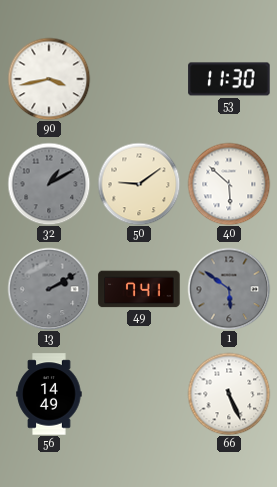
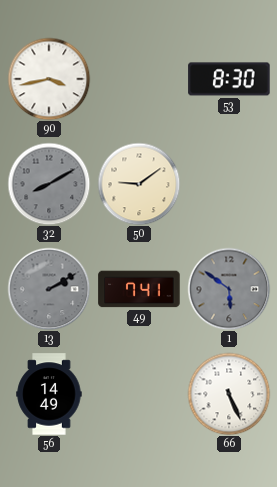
53: 11:30 -> 8:30
32: 1:10 -> 8:10
40: 5:52 -> none
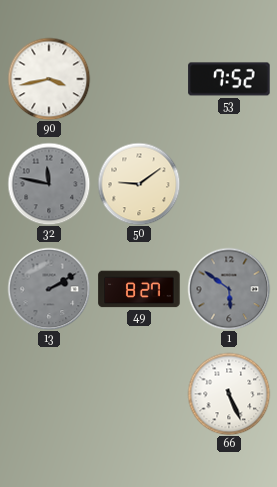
53: 8:30 -> 7:52
32: 8:10 -> 11:47
49: 7:41 -> 8:27
56: 14:49 -> none
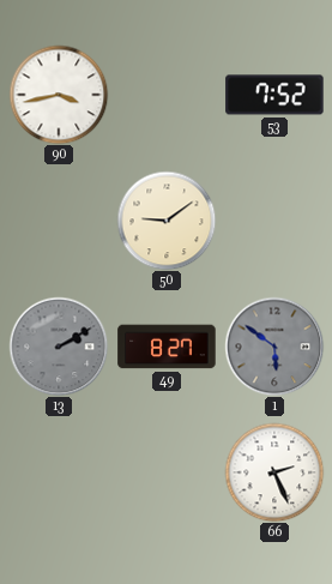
32: 11:47 -> none
66: 5:26 -> 2:26
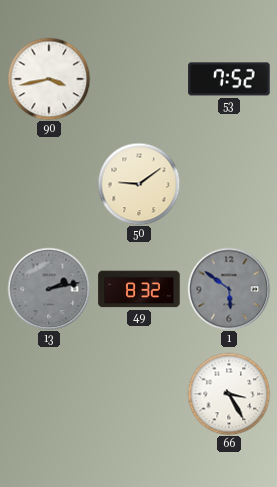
13: 2:10 -> 2:13
49: 8:27 -> 8:32
66: 2:26 -> 3:25
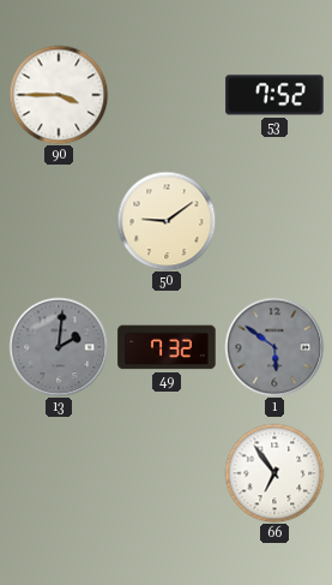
90: 3:43 -> 3:45
13: 2:13 -> 2:01
49: 8:32 -> 7:32
66: 3:25 -> 6:54
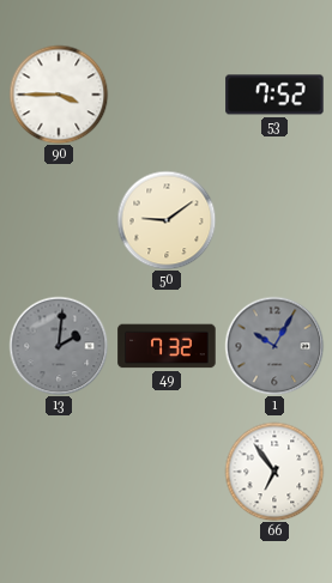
1: 5:51 -> 10:05
